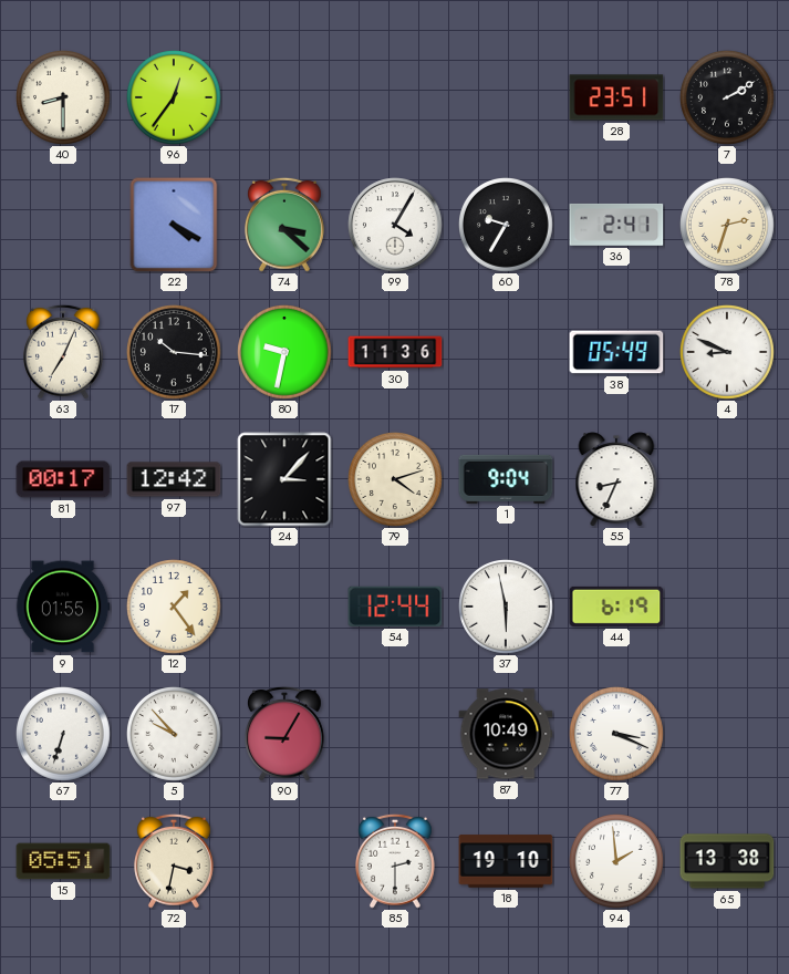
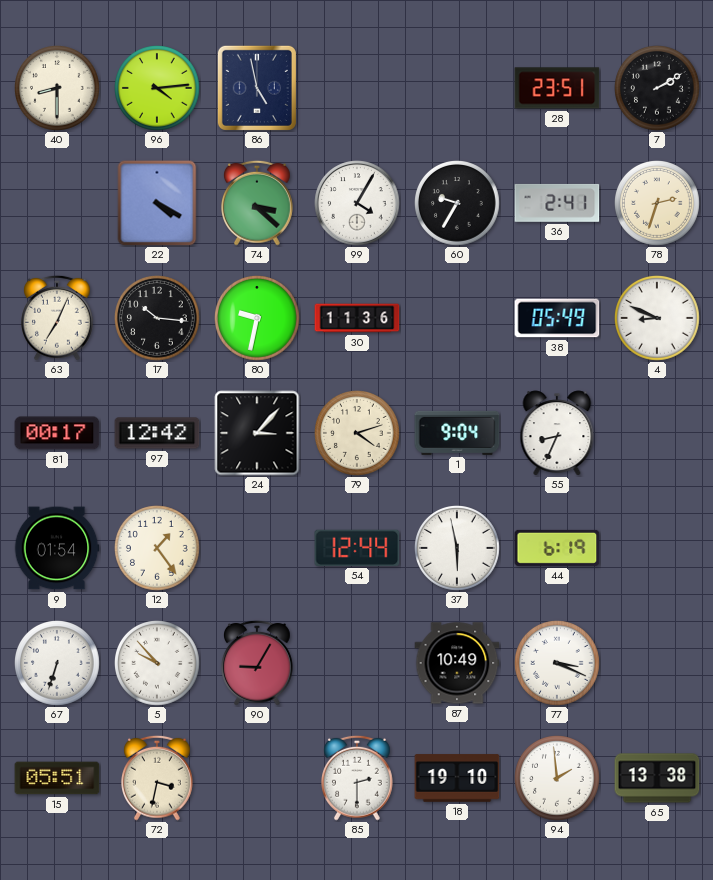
96: 12:36 -> 4:14
86: none -> 4:58
9: 01:55 -> 01:54
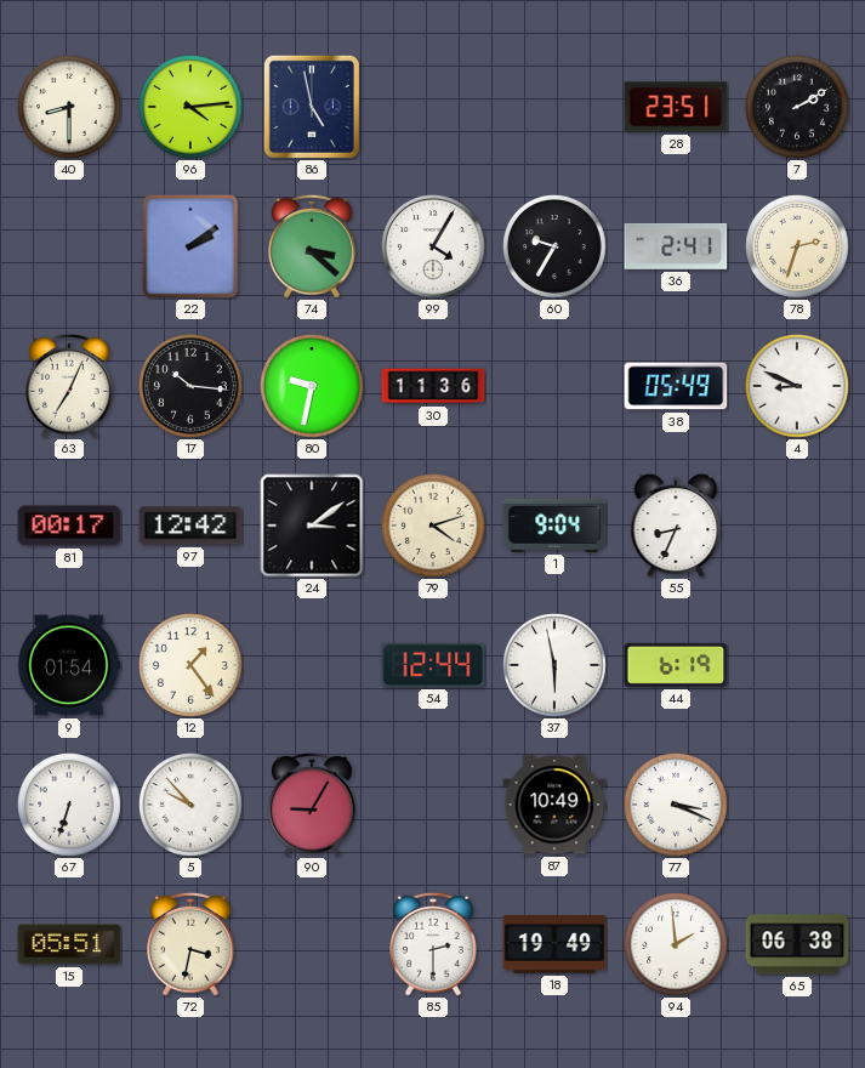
22: 4:20 -> 2:09
24: 3:07 -> 3:09
18: 19:10 -> 19:49
65: 13:38 -> 06:38
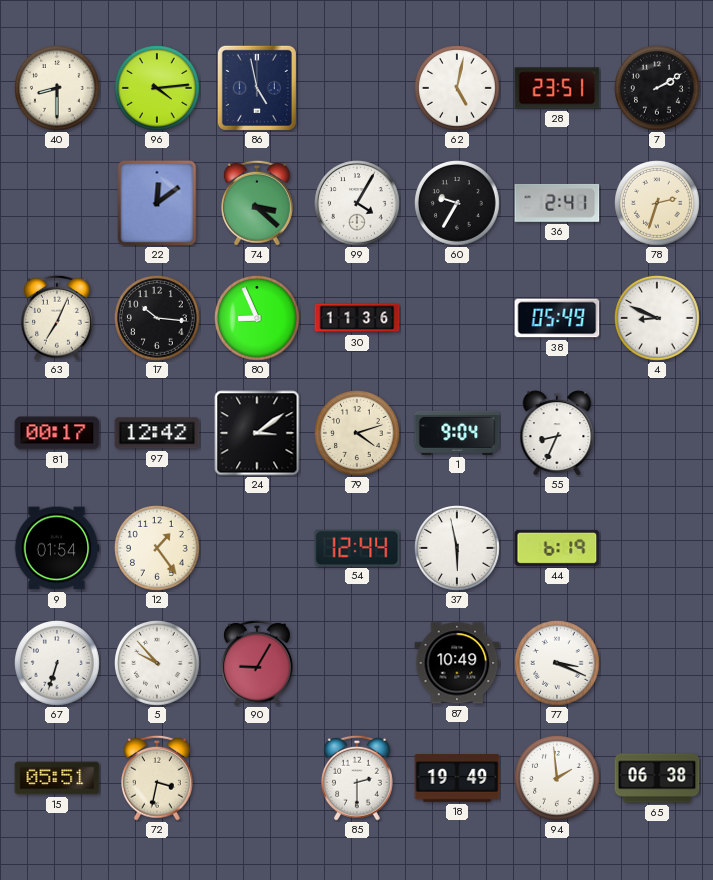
62: none -> 5:02
22: 2:09 -> 12:09
80: 9:32 -> 8:56
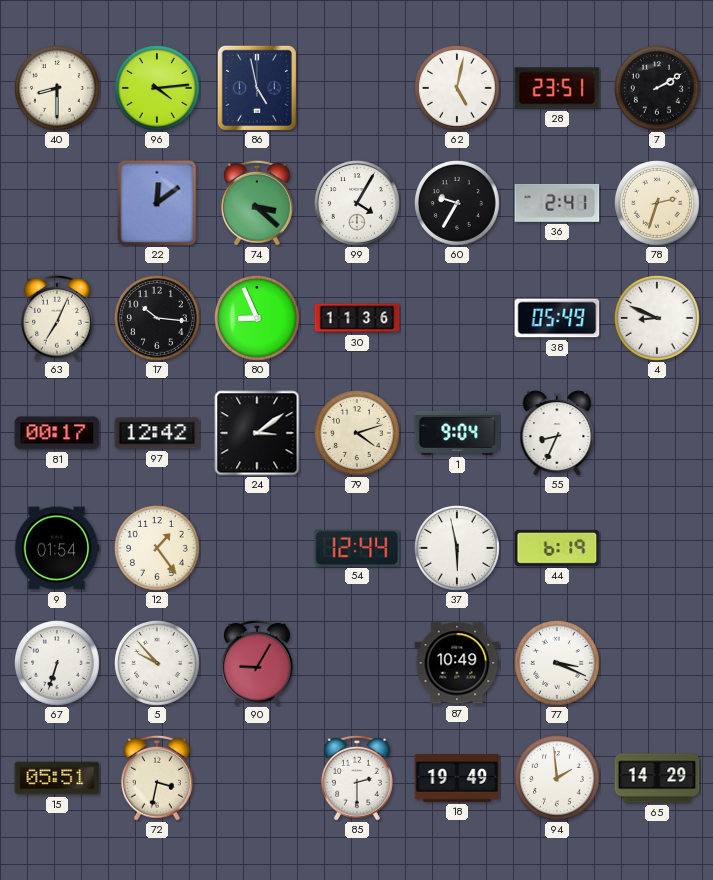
65: 06:38 -> 14:29
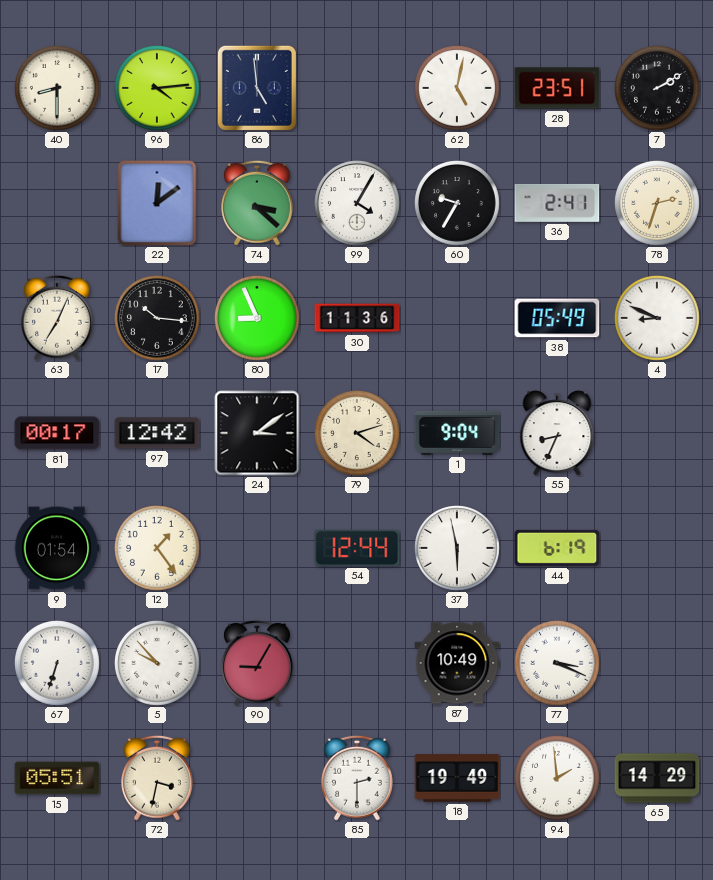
86: 4:58 -> 4:59
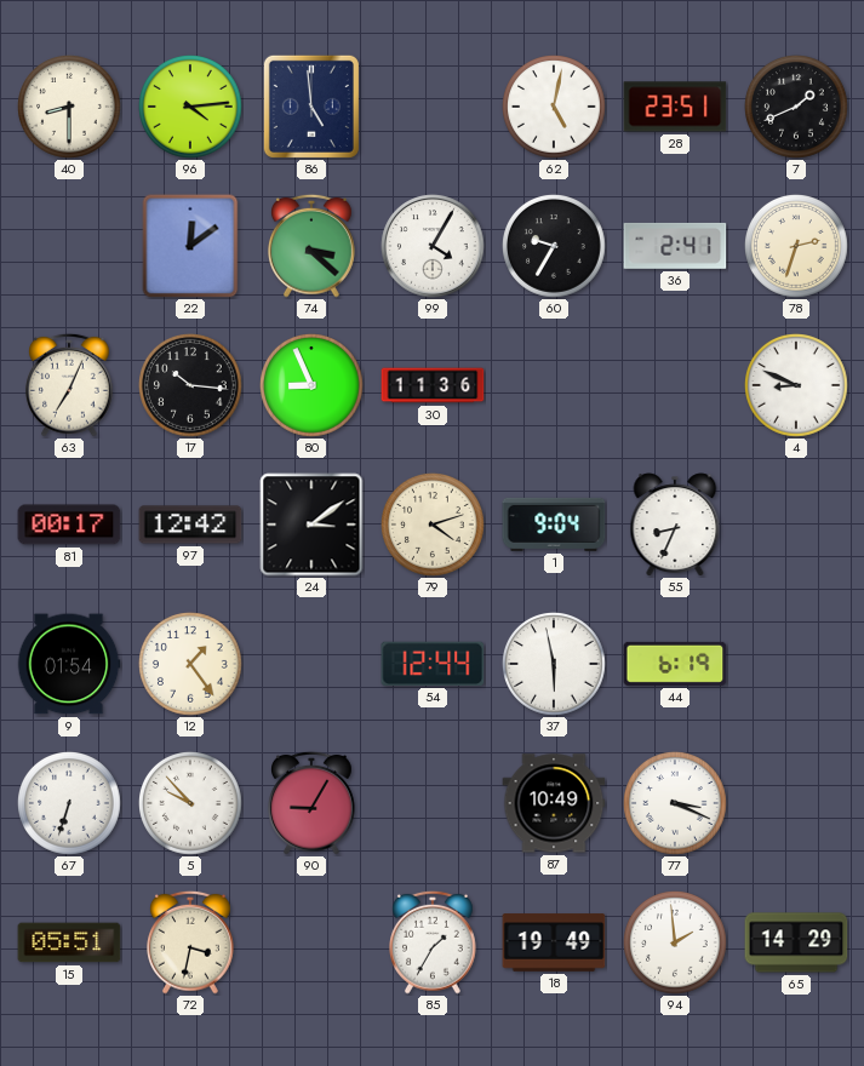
7: 2:10 -> 1:41
38: 05:49 -> none
85: 2:30 -> 1:35
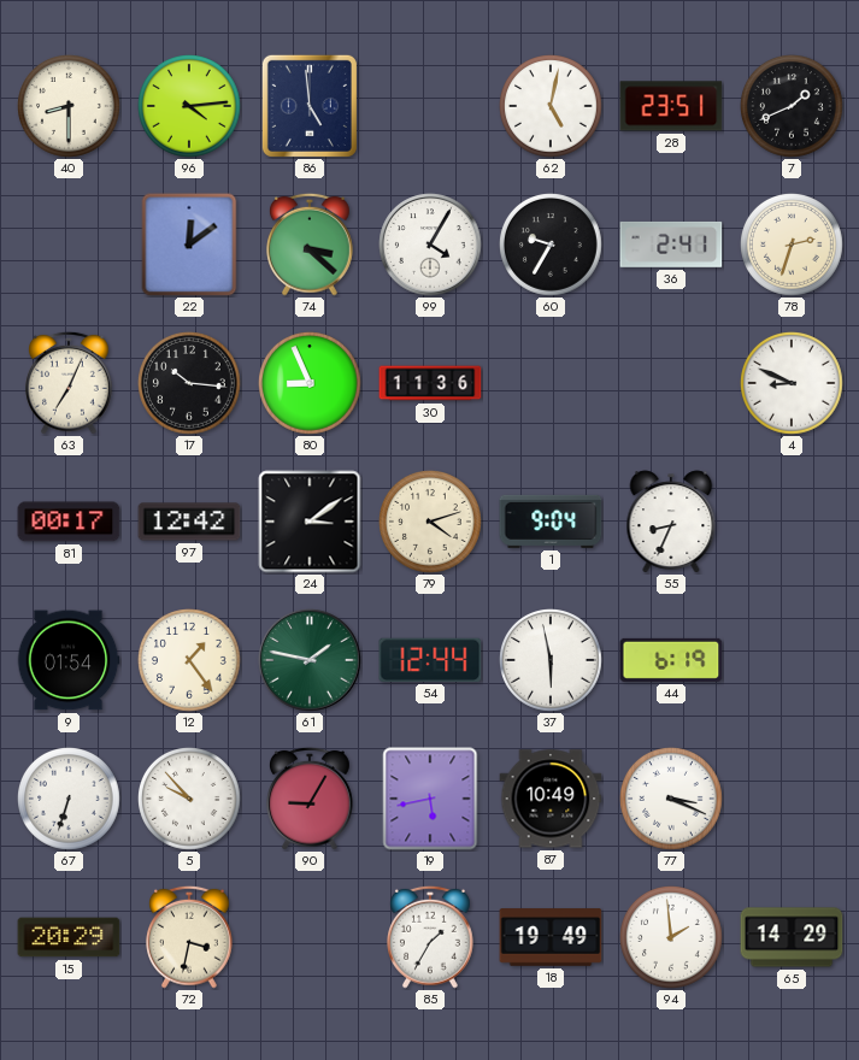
61: none -> 1:47
19: none -> 5:43
15: 05:51 -> 20:29
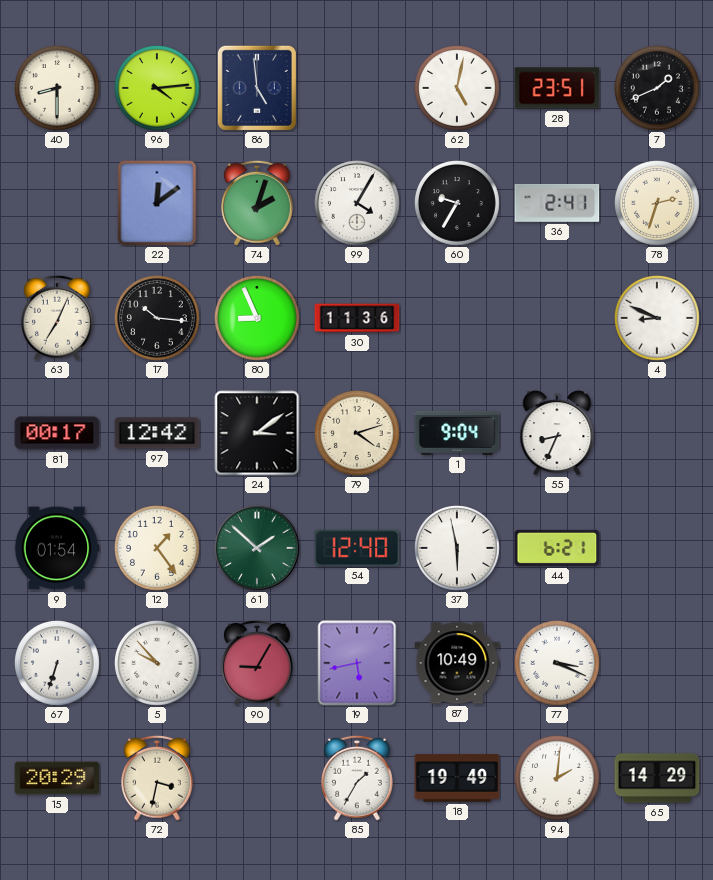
74: 3:22 -> 2:03
61: 1:47 -> 1:52
54: 12:44 -> 12:40
44: 6:19 -> 6:21
94: 1:59 -> 2:01
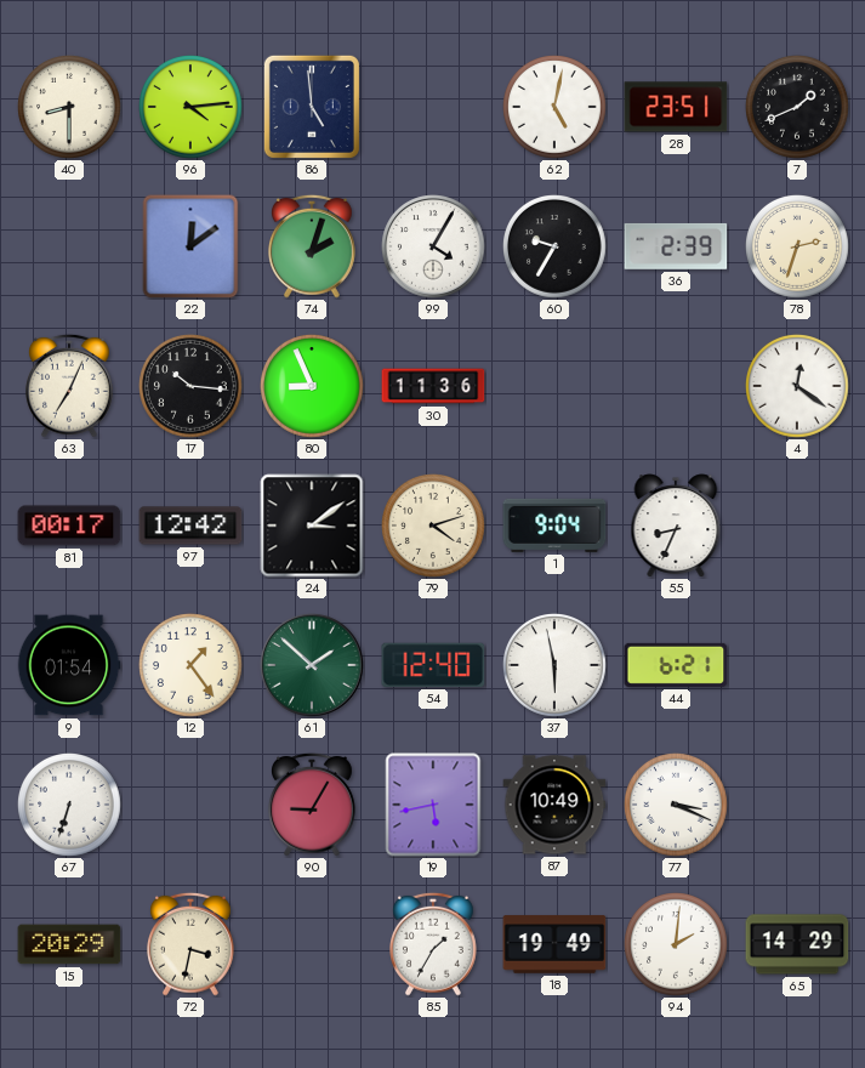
36: 2:41 -> 2:39
4: 8:49 -> 12:21
5: 9:53 -> none
